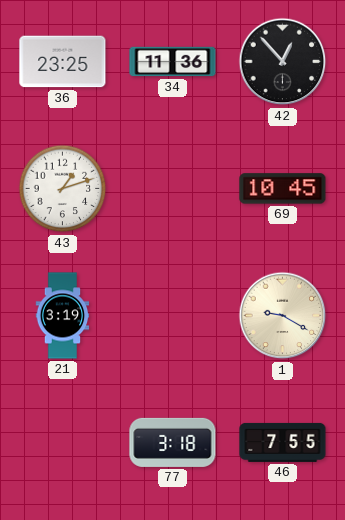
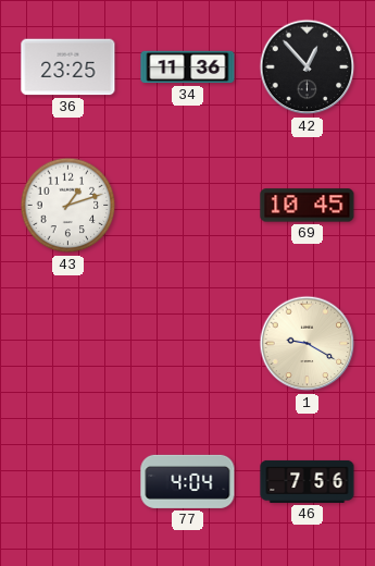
21: 3:19 -> none
77: 3:18 -> 4:04
46: 7:55 -> 7:56
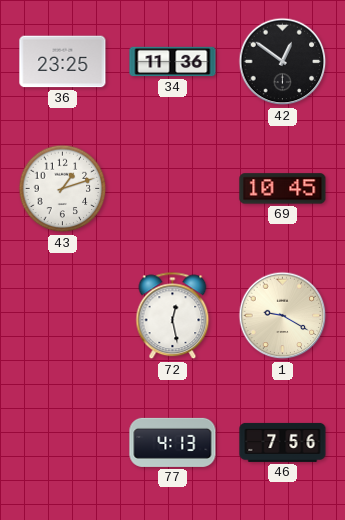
42: 12:53 -> 12:51
72: none -> 12:28
77: 4:04 -> 4:13
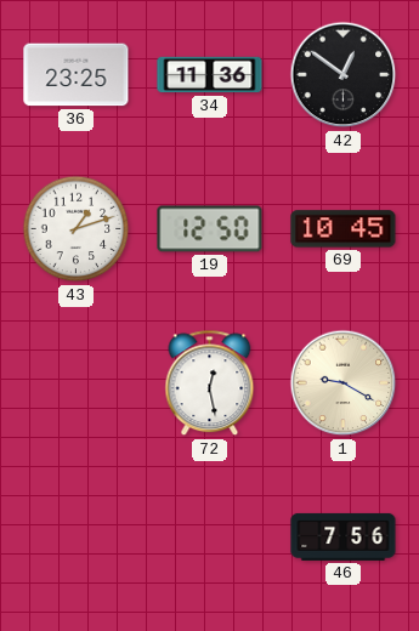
19: none -> 12:50
77: 4:13 -> none
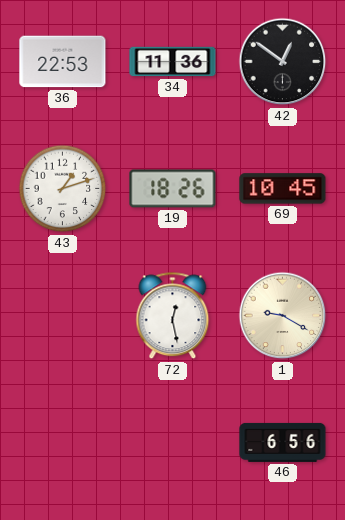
36: 23:25 -> 22:53
19: 12:50 -> 18:26
46: 7:56 -> 6:56
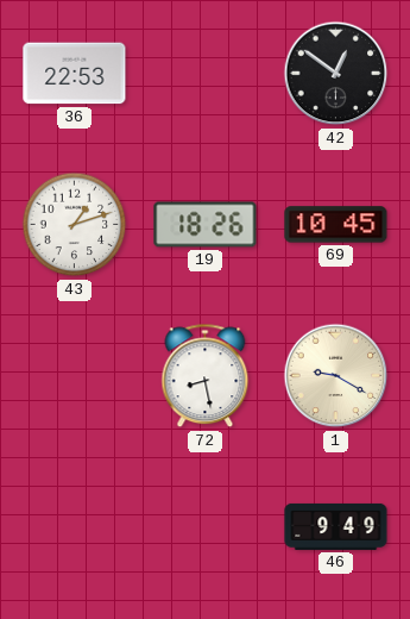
34: 11:36 -> none
72: 12:28 -> 8:28
46: 6:56 -> 9:49
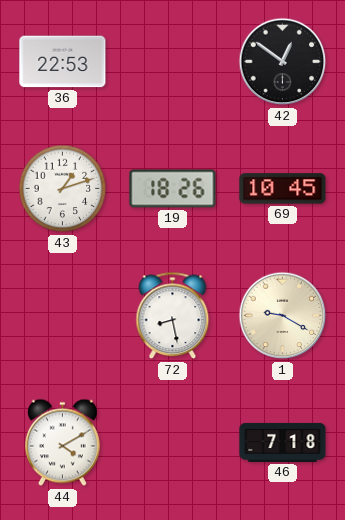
44: none -> 4:10
46: 9:49 -> 7:18
